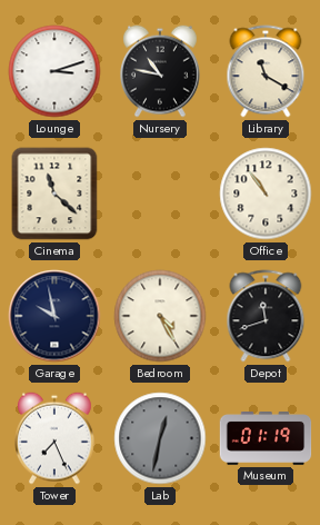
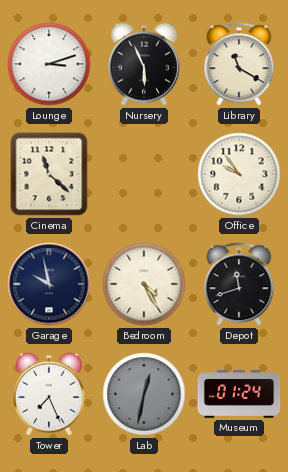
Nursery: 10:47 -> 5:56
Office: 10:54 -> 9:54
Museum: 01:19 -> 01:24
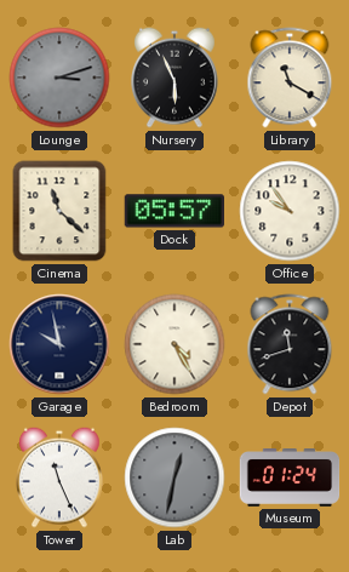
Lounge dial: white -> grey
Dock: none -> 05:57
Tower: 7:26 -> 11:26
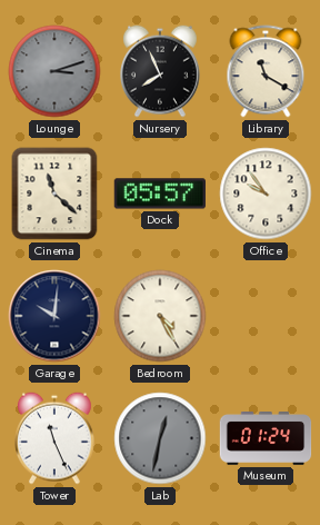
Nursery: 5:56 -> 7:56
Garage: 9:58 -> 10:01
Depot: 11:42 -> none
